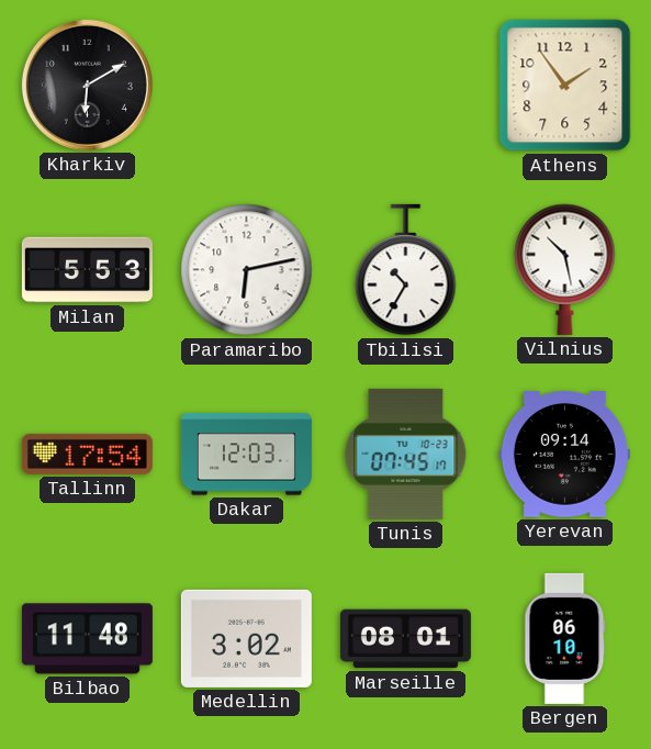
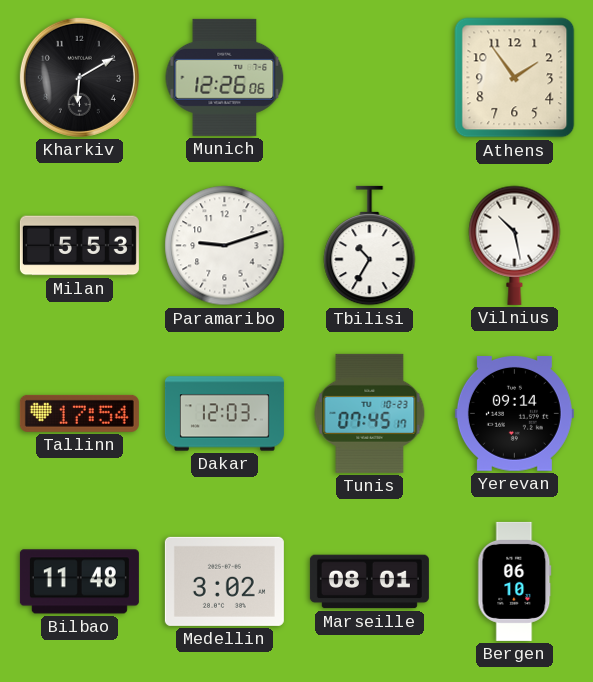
Munich: none -> 12:26
Paramaribo: 6:13 -> 9:12
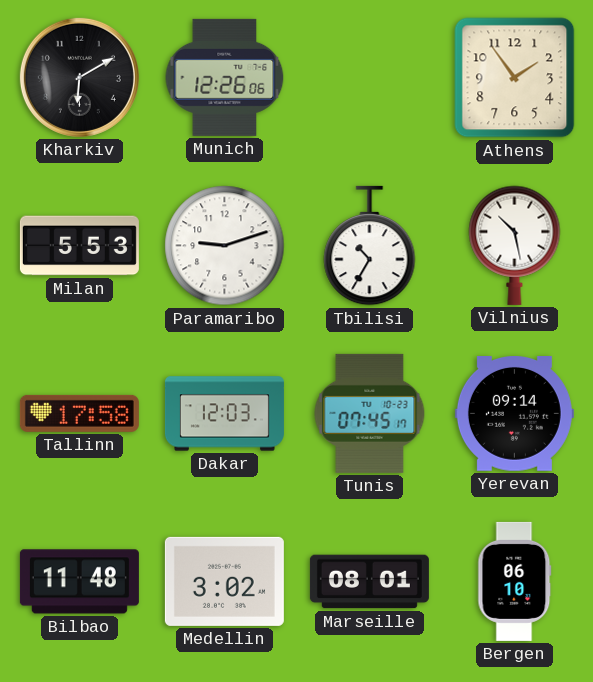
Tallinn: 17:54 -> 17:58
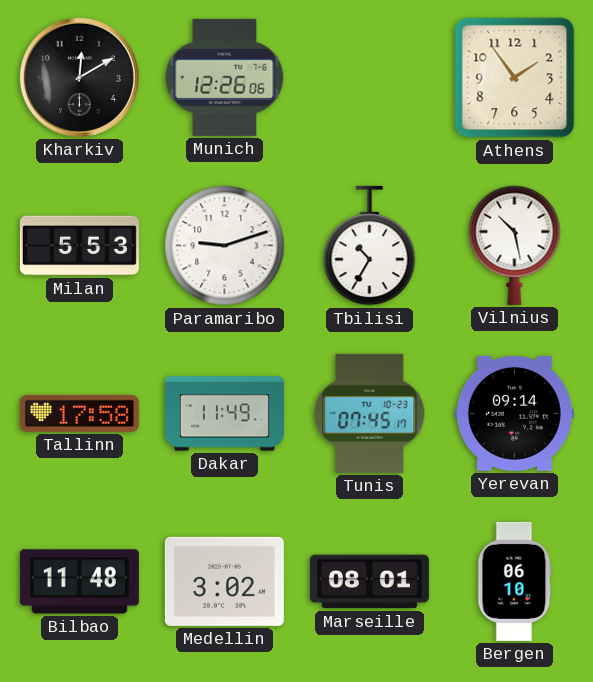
Kharkiv: 6:10 -> 12:10
Dakar: 12:03 -> 11:49
